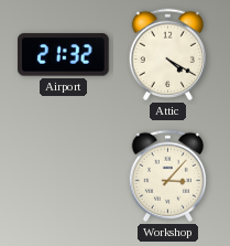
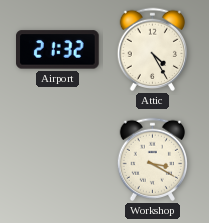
Attic: 4:20 -> 4:25
Workshop: 3:07 -> 3:20
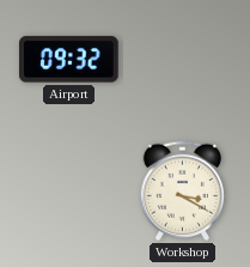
Airport: 21:32 -> 09:32
Attic: 4:25 -> none
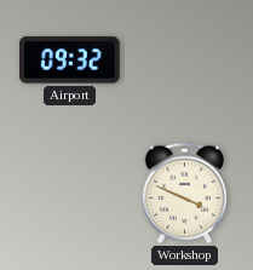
Workshop: 3:20 -> 3:49
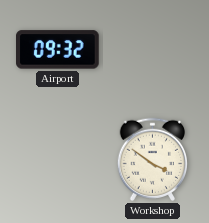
Workshop: 3:49 -> 3:51
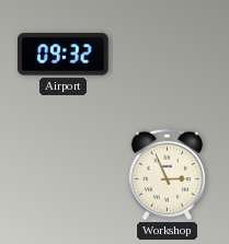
Workshop: 3:51 -> 2:56
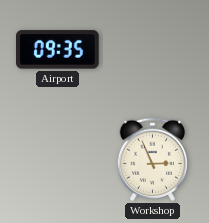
Airport: 09:32 -> 09:35
